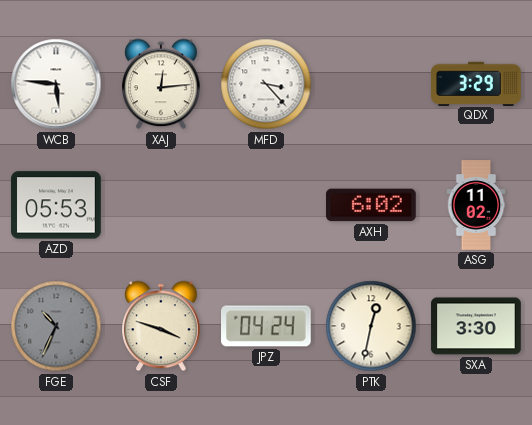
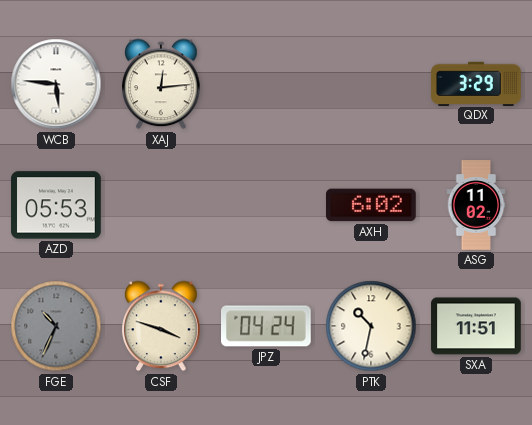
MFD: 3:23 -> none
PTK: 12:32 -> 10:32
SXA: 3:30 -> 11:51
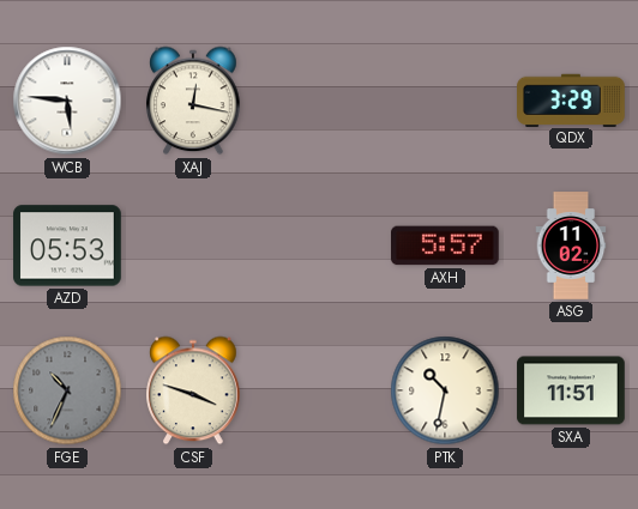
XAJ: 12:14 -> 12:17
AXH: 6:02 -> 5:57
JPZ: 04:24 -> none
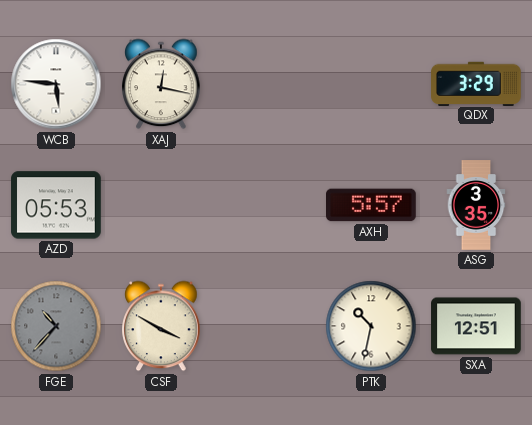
ASG: 11:02 -> 3:35
FGE: 10:34 -> 10:37
CSF: 3:48 -> 3:50
SXA: 11:51 -> 12:51
